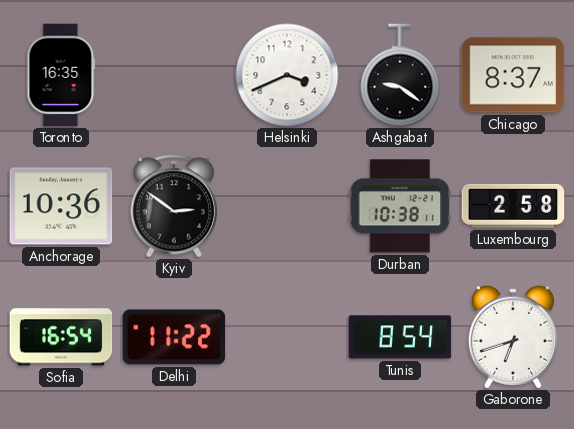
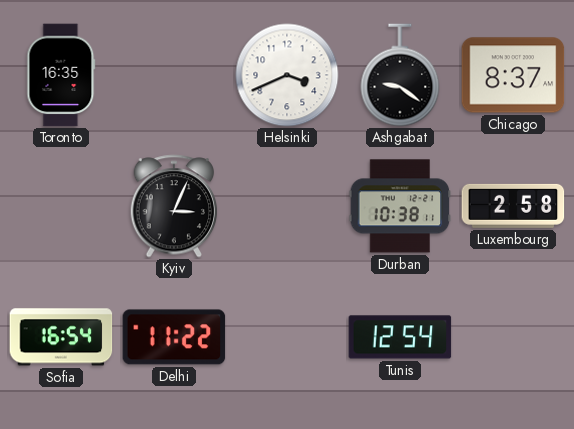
Anchorage: 10:36 -> none
Kyiv: 2:51 -> 3:04
Tunis: 8:54 -> 12:54
Gaborone: 6:42 -> none
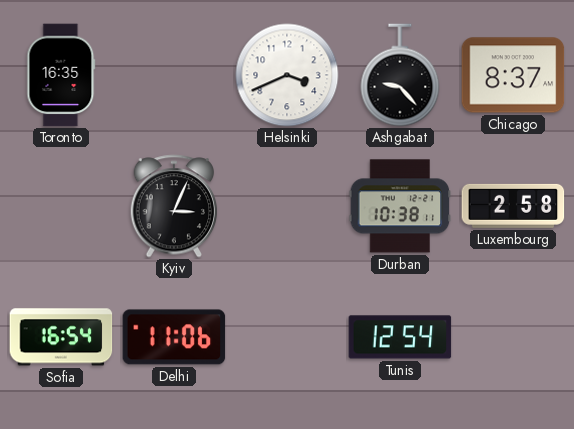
Ashgabat: 9:21 -> 9:23
Delhi: 11:22 -> 11:06
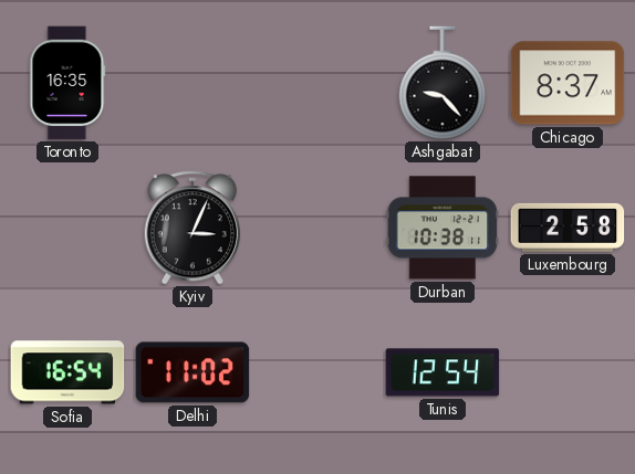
Helsinki: 3:41 -> none
Delhi: 11:06 -> 11:02
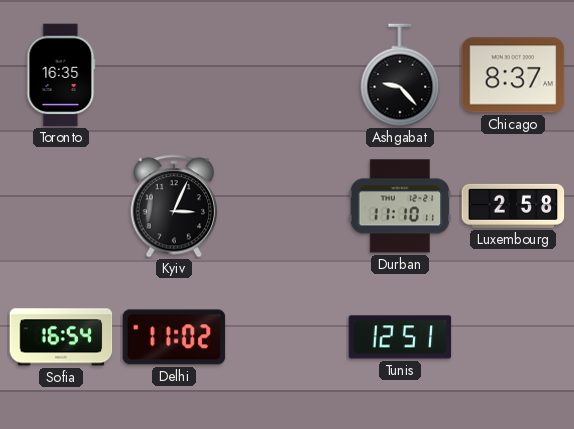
Durban: 10:38 -> 11:10
Tunis: 12:54 -> 12:51
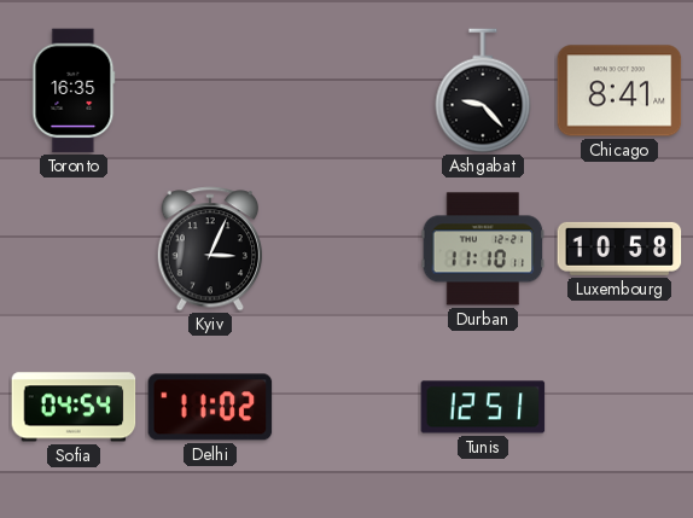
Chicago: 8:37 -> 8:41
Luxembourg: 2:58 -> 10:58
Sofia: 16:54 -> 04:54
